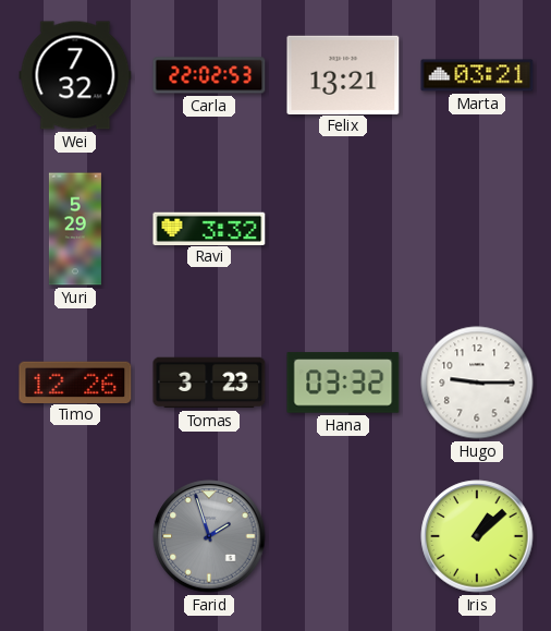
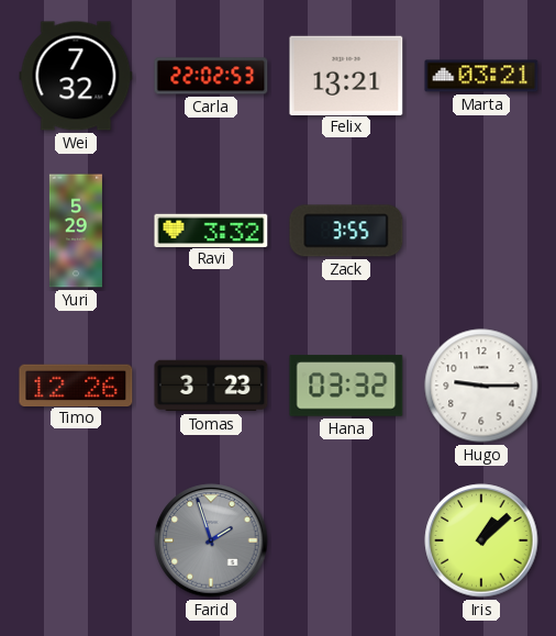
Zack: none -> 3:55
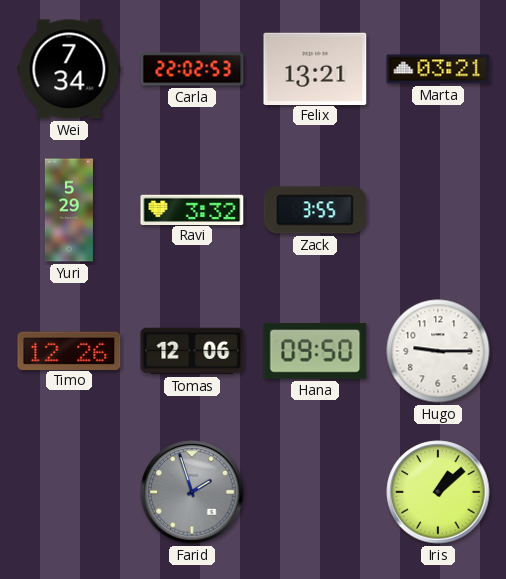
Wei: 7:32 -> 7:34
Tomas: 3:23 -> 12:06
Hana: 03:32 -> 09:50
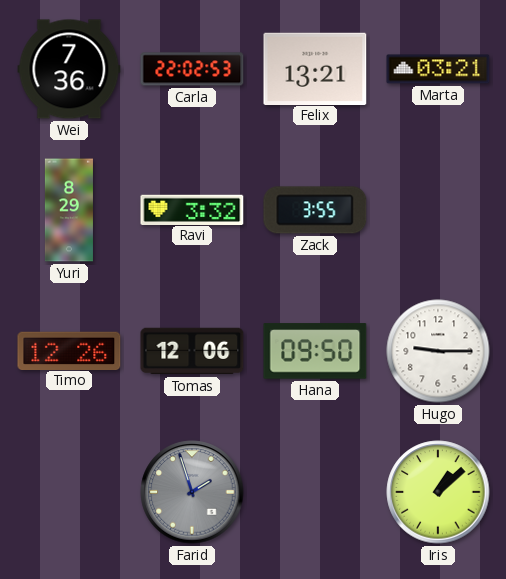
Wei: 7:34 -> 7:36
Yuri: 5:29 -> 8:29
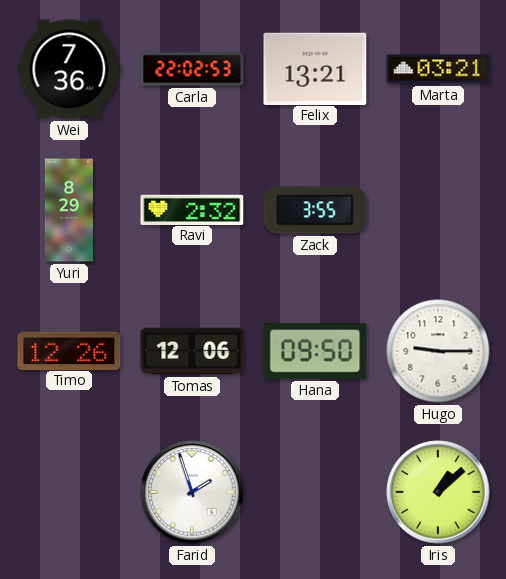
Ravi: 3:32 -> 2:32
Farid dial: grey -> white
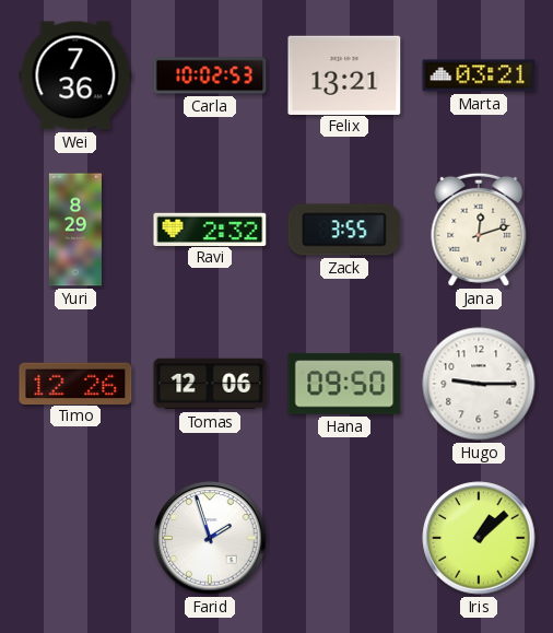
Carla: 22:02 -> 10:02
Jana: none -> 12:12
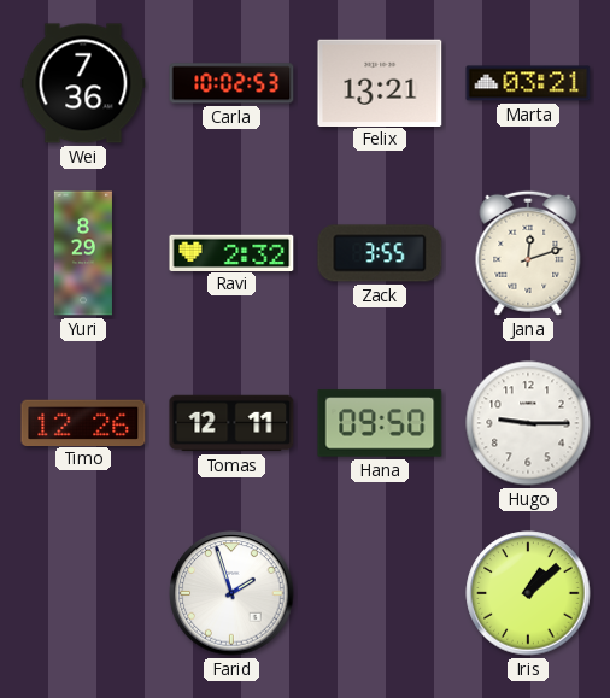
Tomas: 12:06 -> 12:11
